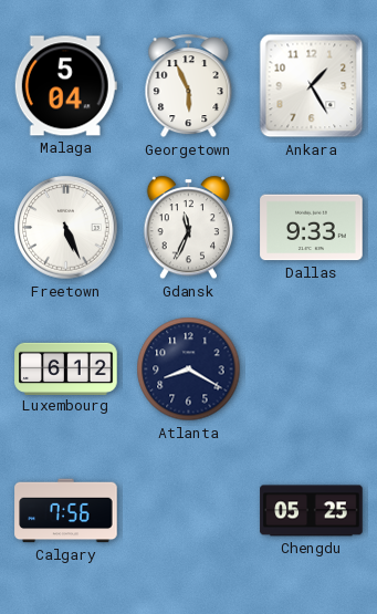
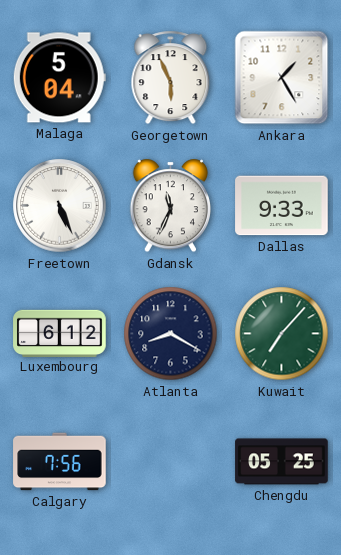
Kuwait: none -> 7:07
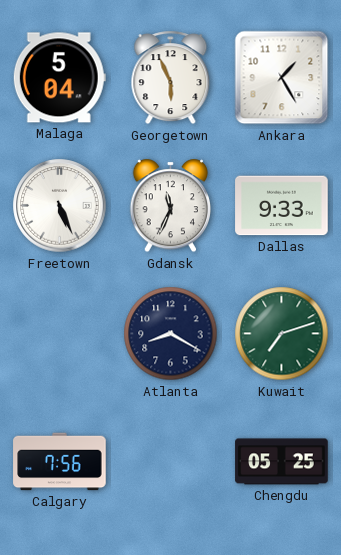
Luxembourg: 6:12 -> none
Kuwait: 7:07 -> 7:12
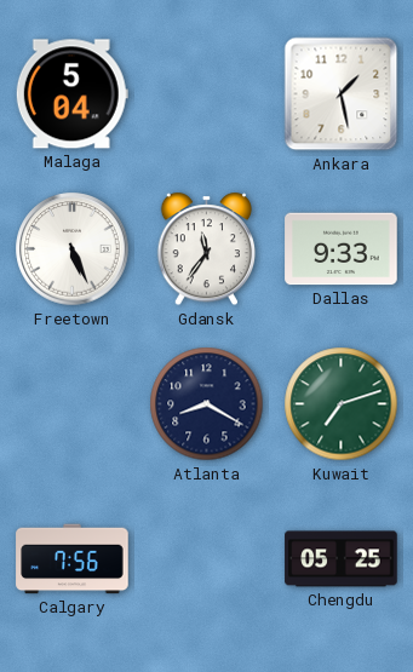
Georgetown: 5:56 -> none
Ankara: 1:25 -> 1:28
Gdansk: 11:34 -> 11:36
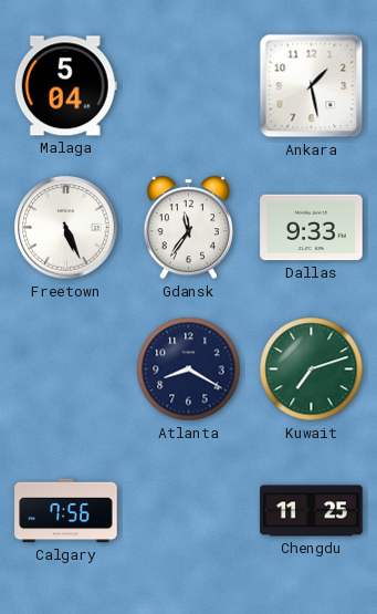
Chengdu: 05:25 -> 11:25
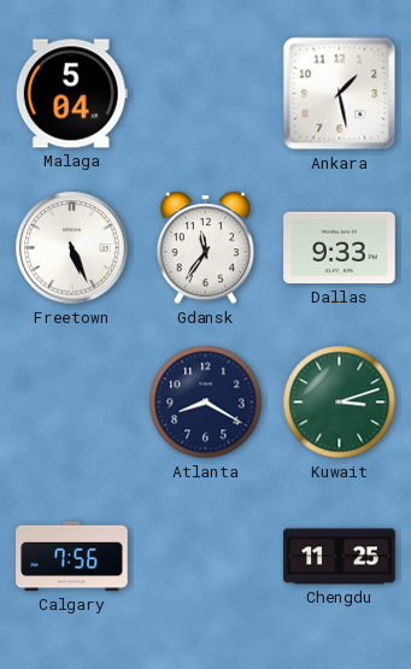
Kuwait: 7:12 -> 3:12
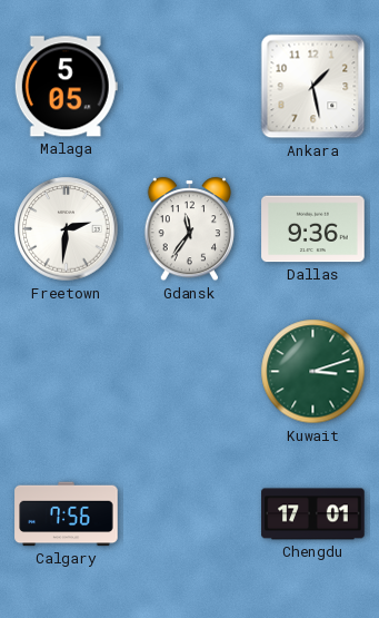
Malaga: 5:04 -> 5:05
Freetown: 5:26 -> 2:31
Dallas: 9:33 -> 9:36
Atlanta: 8:20 -> none
Chengdu: 11:25 -> 17:01
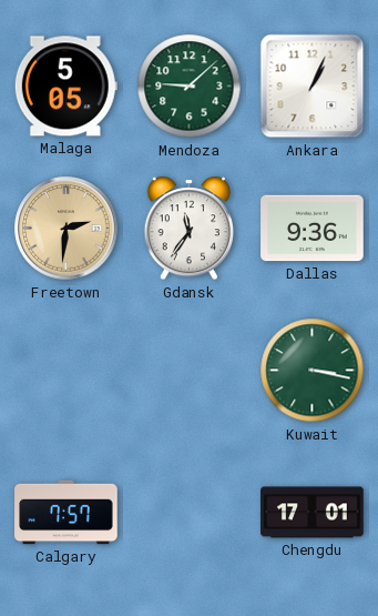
Mendoza: none -> 9:08
Ankara: 1:28 -> 1:04
Freetown dial: white -> champagne
Kuwait: 3:12 -> 3:17
Calgary: 7:56 -> 7:57
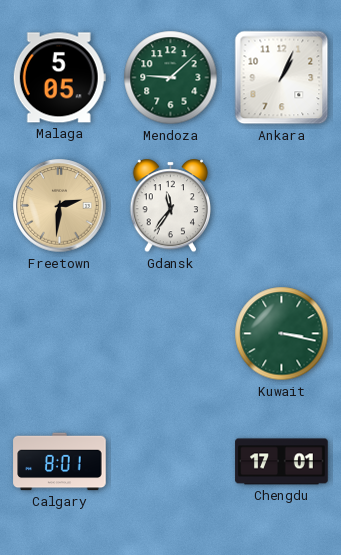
Dallas: 9:36 -> none
Calgary: 7:57 -> 8:01
